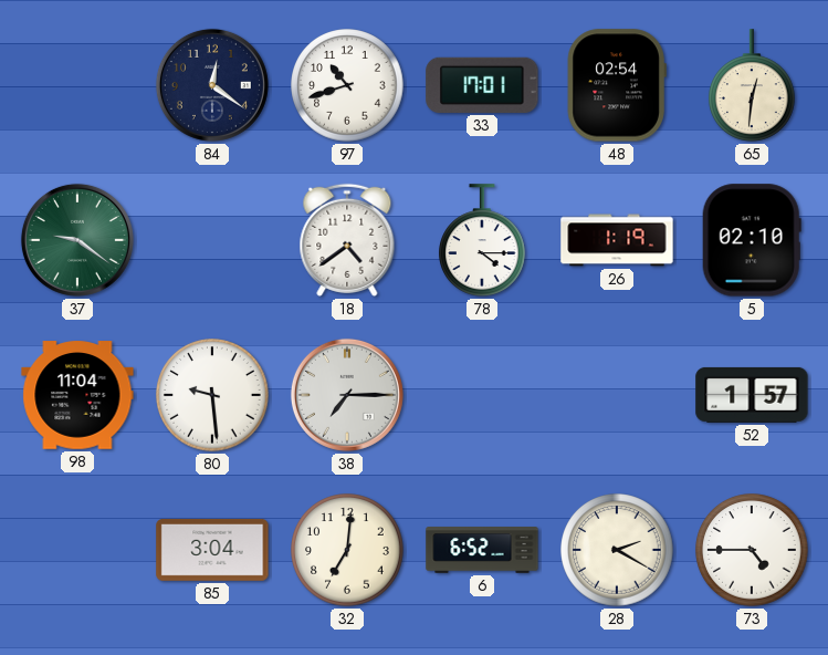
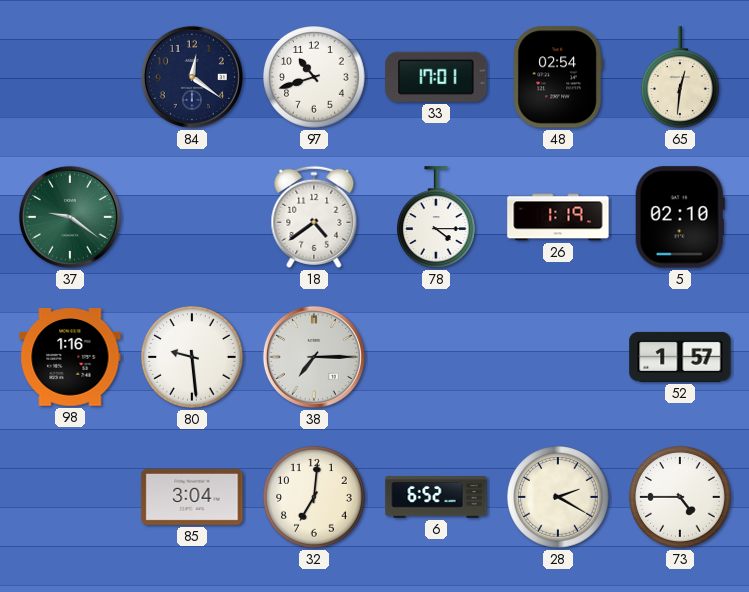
98: 11:04 -> 1:16
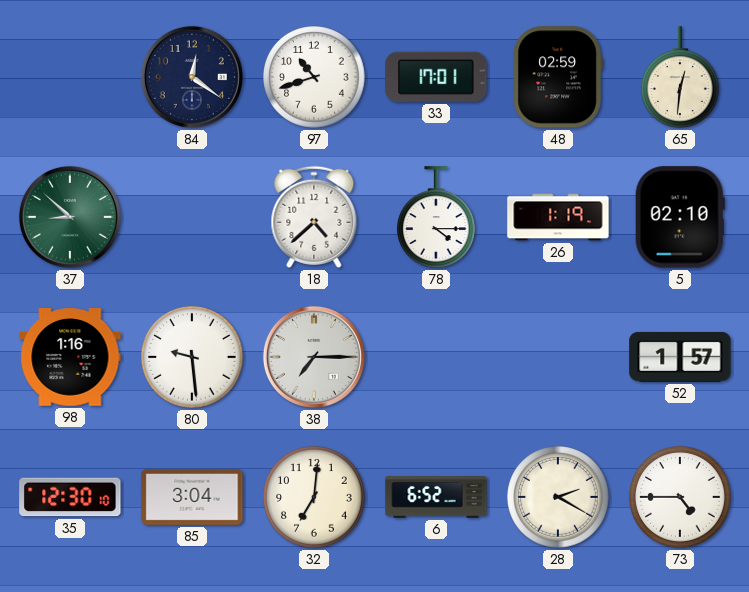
48: 02:54 -> 02:59
37: 9:21 -> 8:52
18: 4:39 -> 4:38
35: none -> 12:30
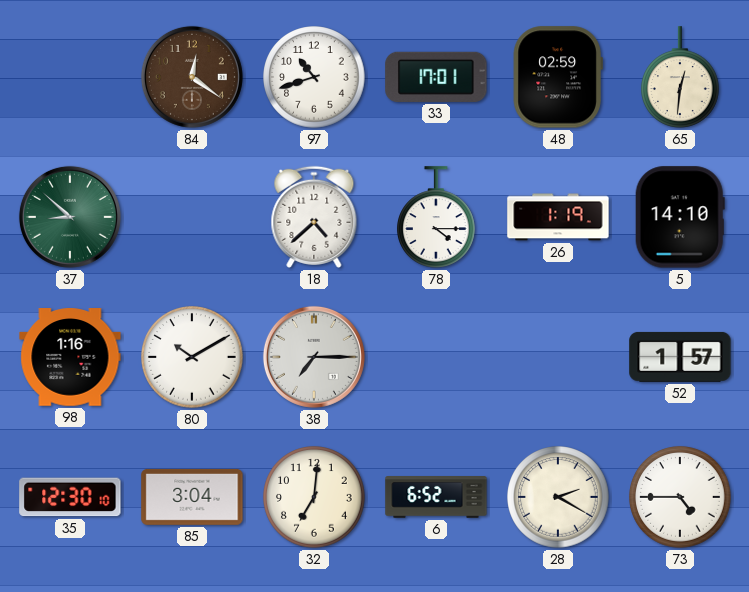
84 dial: navy -> brown
5: 02:10 -> 14:10
80: 9:29 -> 10:10
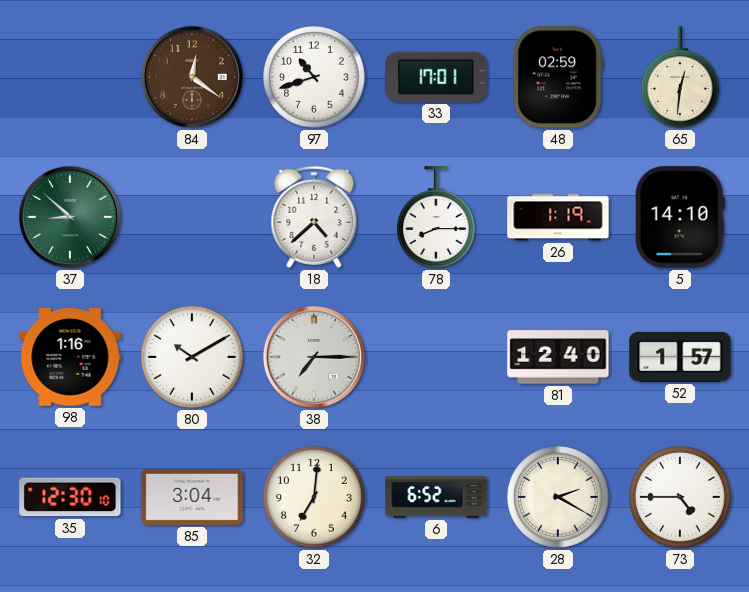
78: 4:15 -> 8:15
81: none -> 12:40
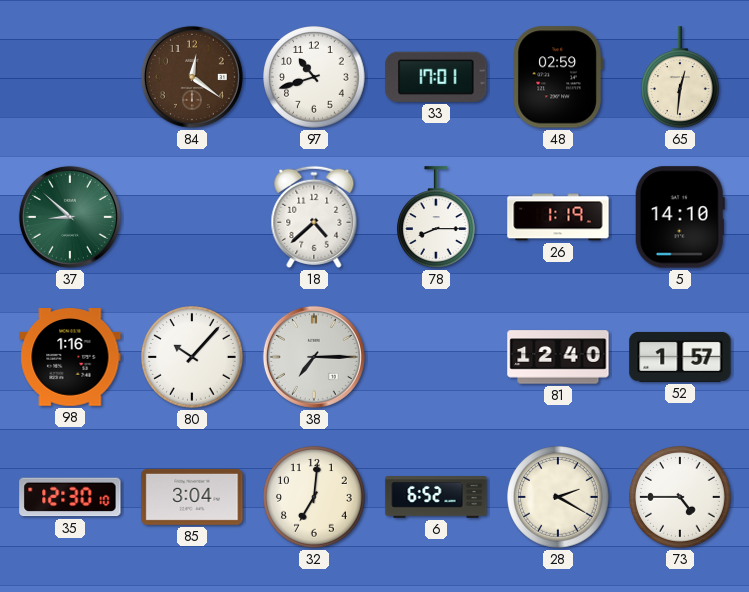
80: 10:10 -> 10:07
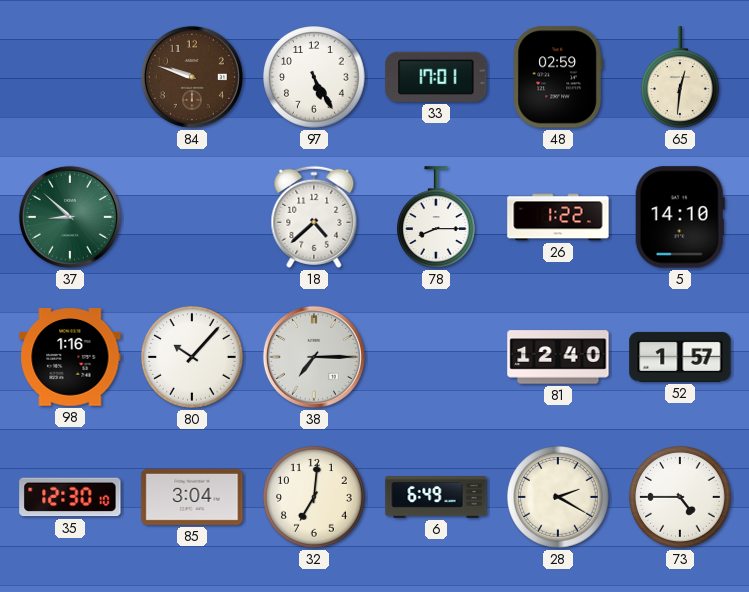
84: 12:21 -> 9:48
97: 10:42 -> 5:25
26: 1:19 -> 1:22
6: 6:52 -> 6:49
